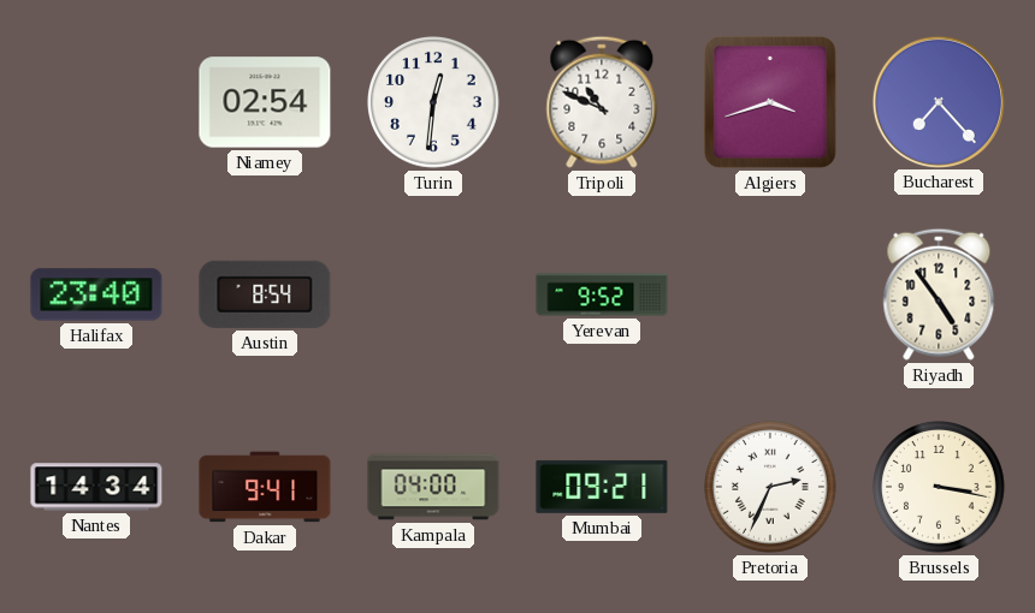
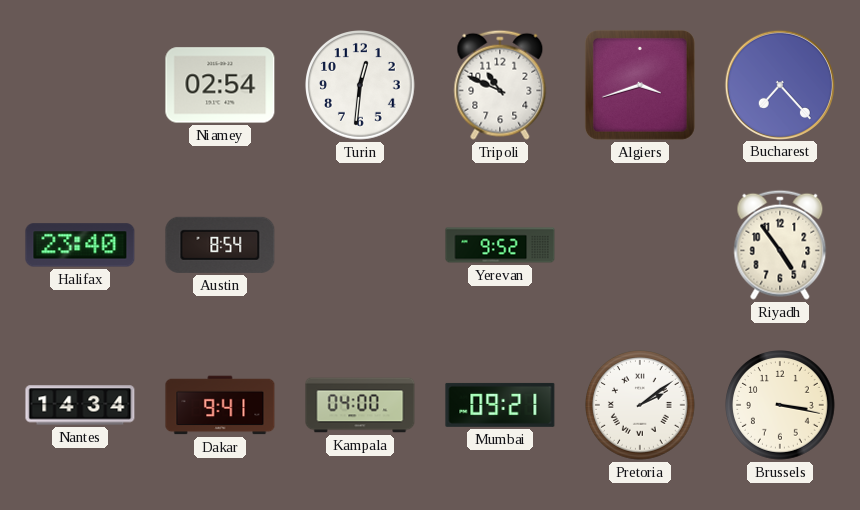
Pretoria: 2:34 -> 2:09
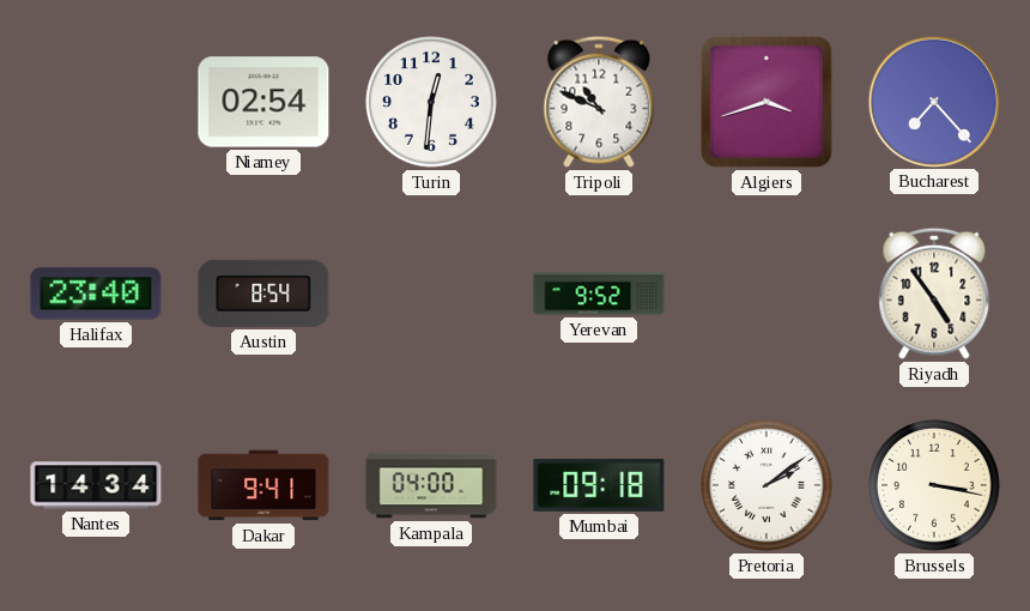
Mumbai: 09:21 -> 09:18
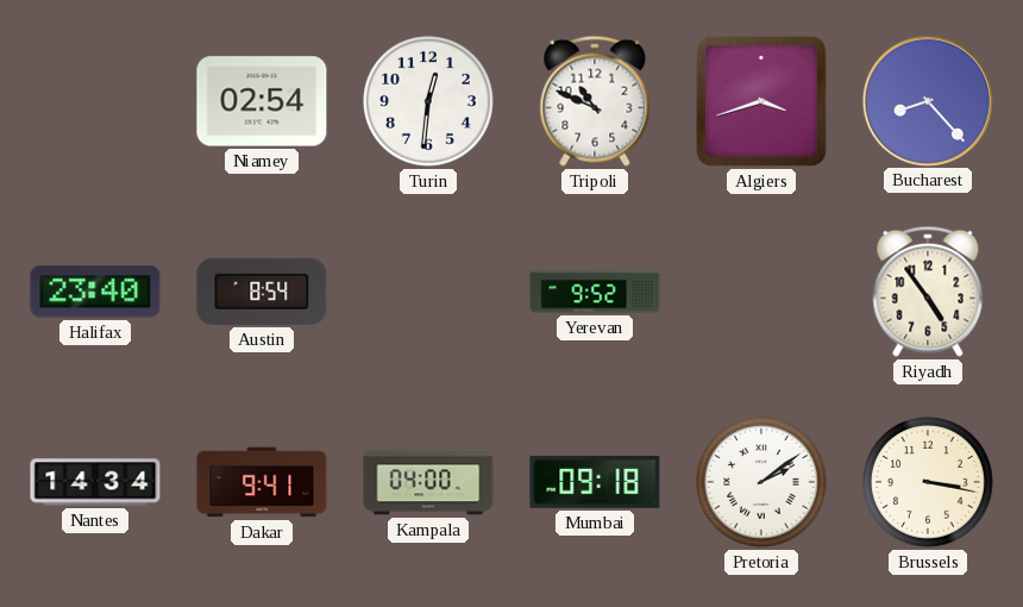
Bucharest: 7:23 -> 8:23
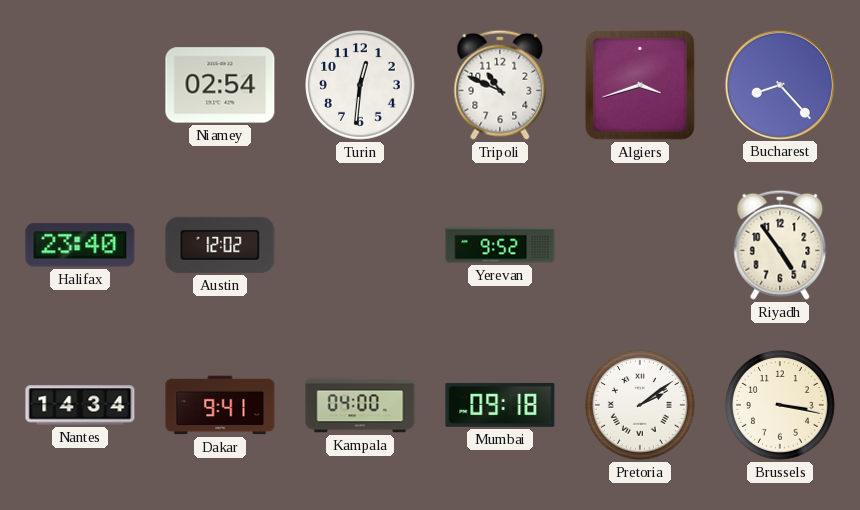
Austin: 8:54 -> 12:02
